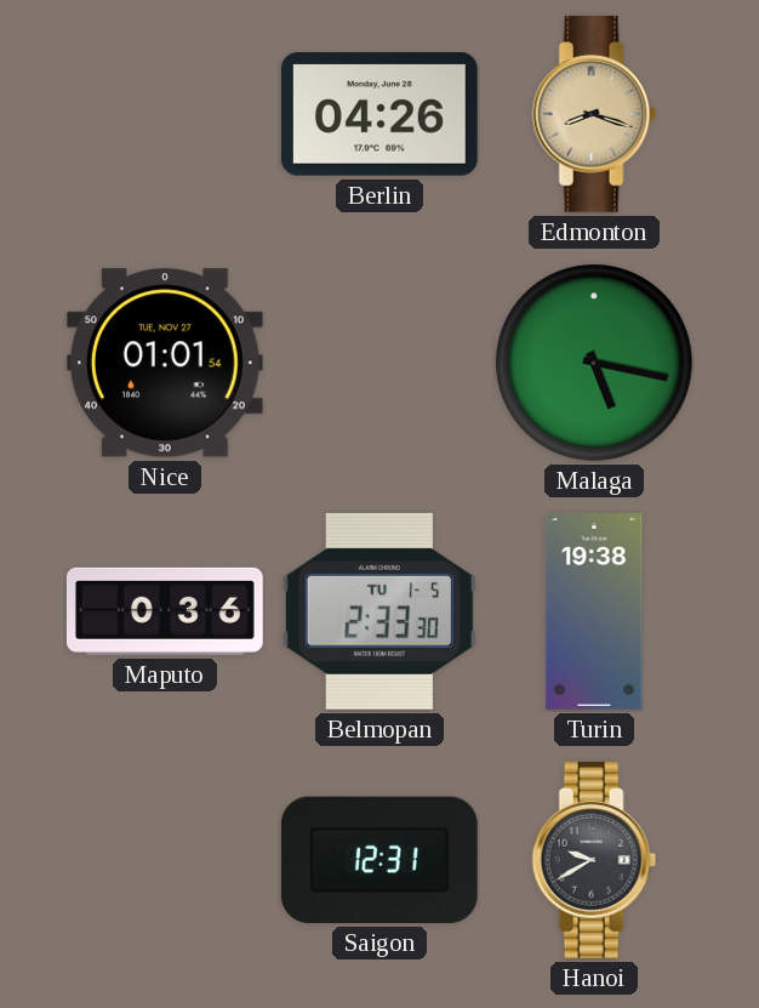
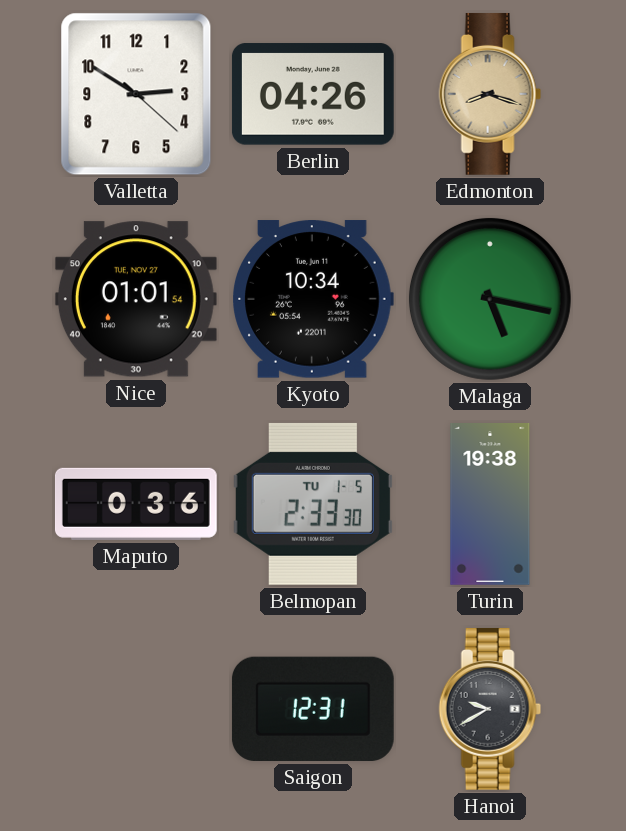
Valletta: none -> 2:50
Kyoto: none -> 10:34
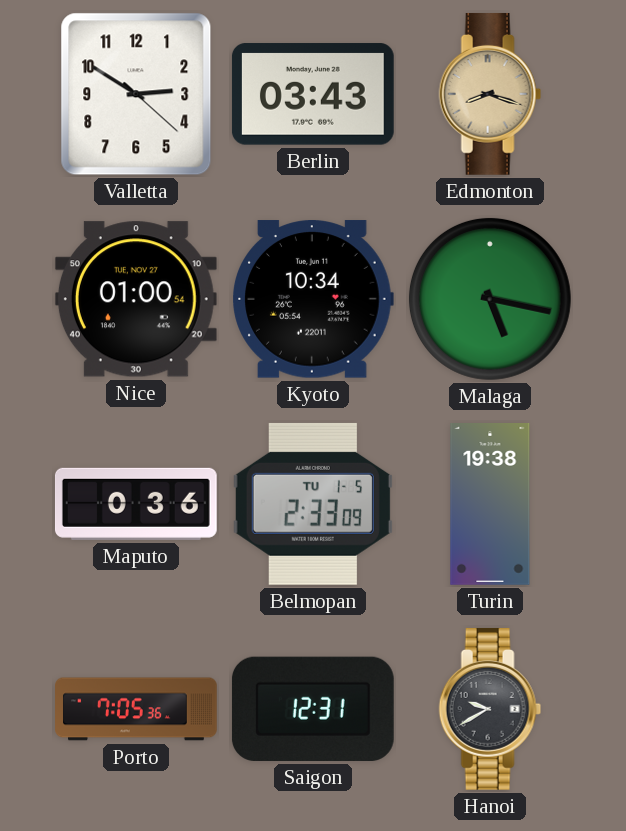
Berlin: 04:26 -> 03:43
Nice: 01:01 -> 01:00
Belmopan: 2:33:30 -> 2:33:09
Porto: none -> 7:05
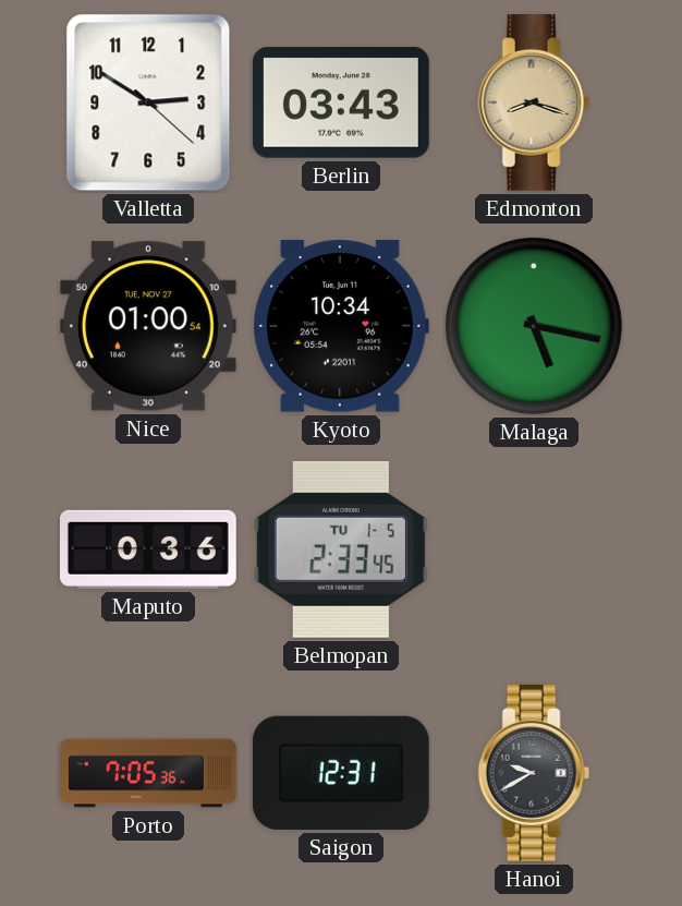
Belmopan: 2:33:09 -> 2:33:45
Turin: 19:38 -> none
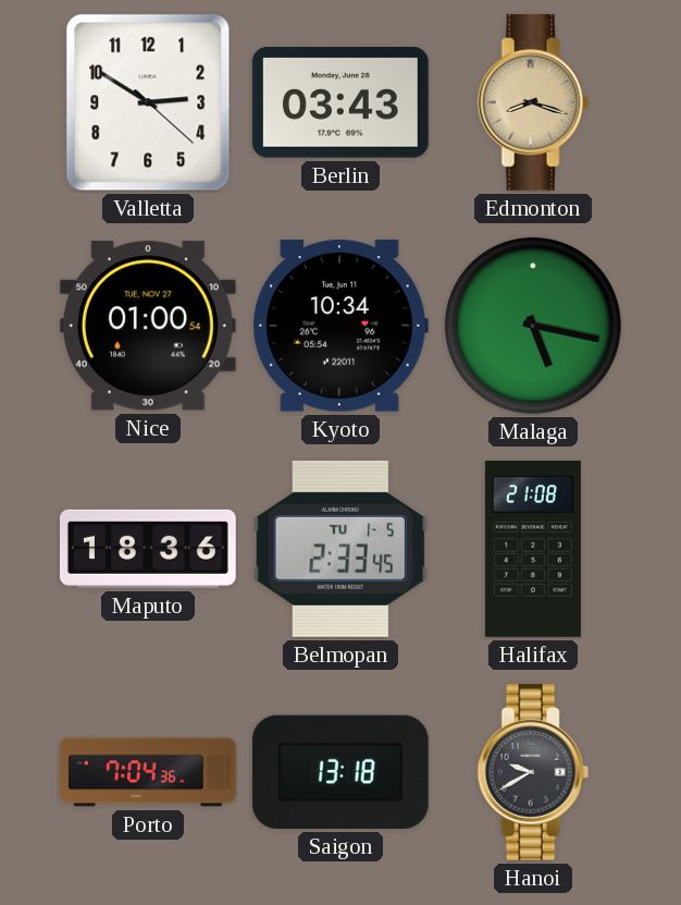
Maputo: 0:36 -> 18:36
Halifax: none -> 21:08
Porto: 7:05 -> 7:04
Saigon: 12:31 -> 13:18
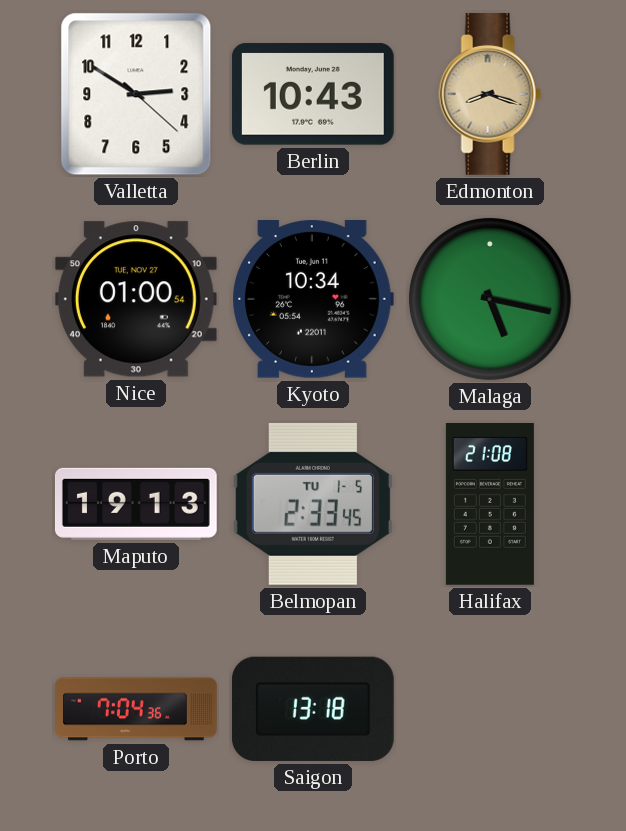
Berlin: 03:43 -> 10:43
Maputo: 18:36 -> 19:13
Hanoi: 9:40 -> none
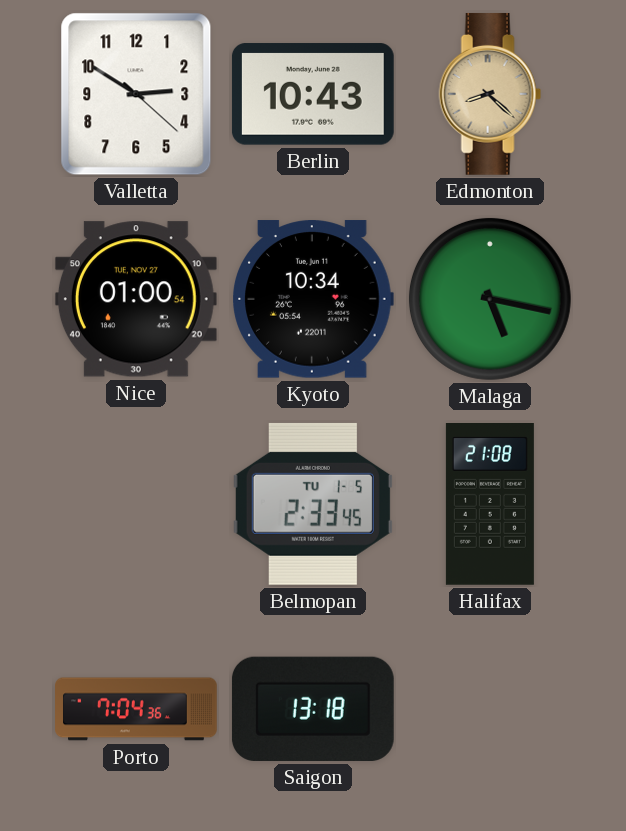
Edmonton: 8:18 -> 8:22
Maputo: 19:13 -> none
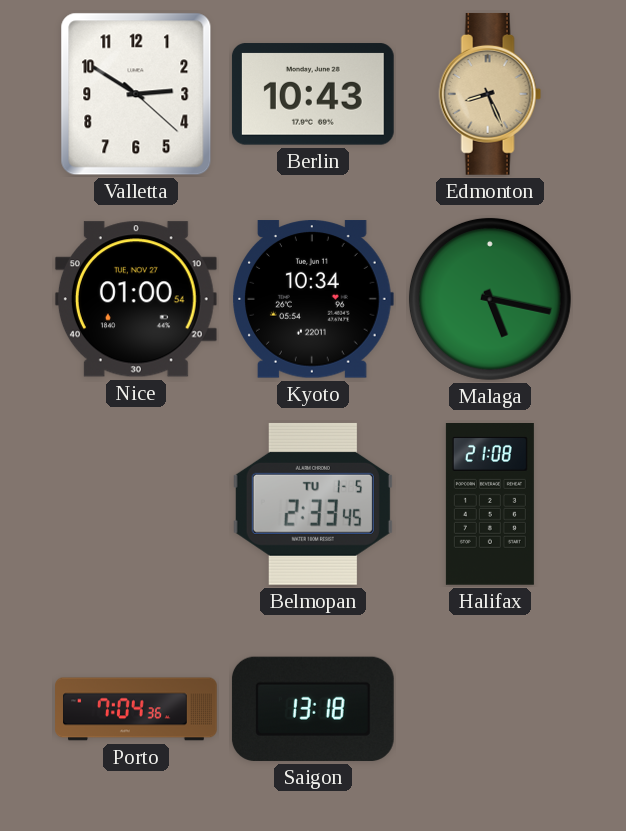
Edmonton: 8:22 -> 8:26
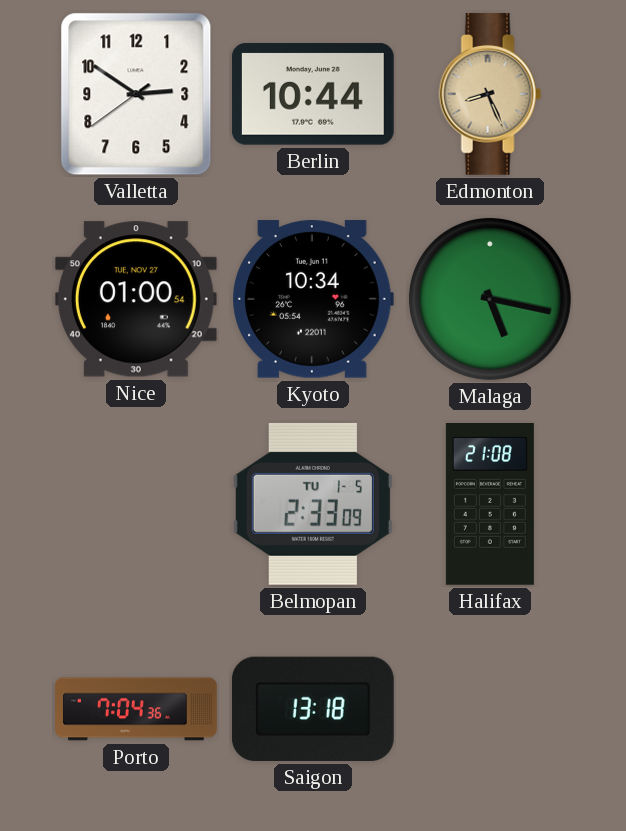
Valletta: 2:50:22 -> 2:50:39
Berlin: 10:43 -> 10:44
Belmopan: 2:33:45 -> 2:33:09
